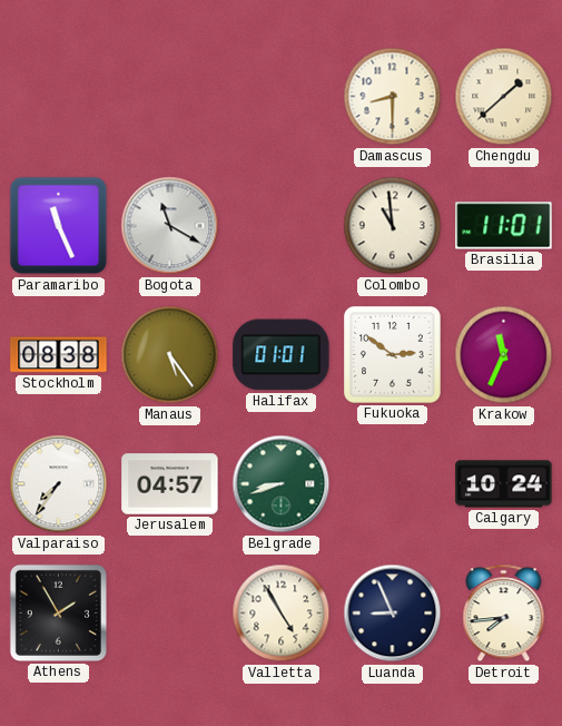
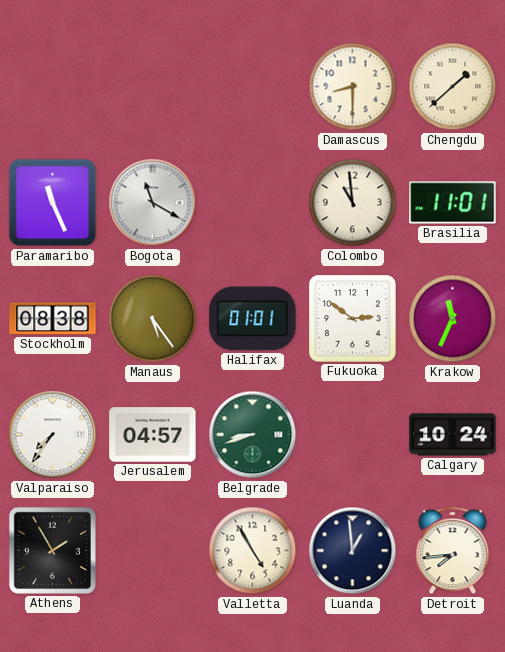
Luanda: 8:56 -> 12:59
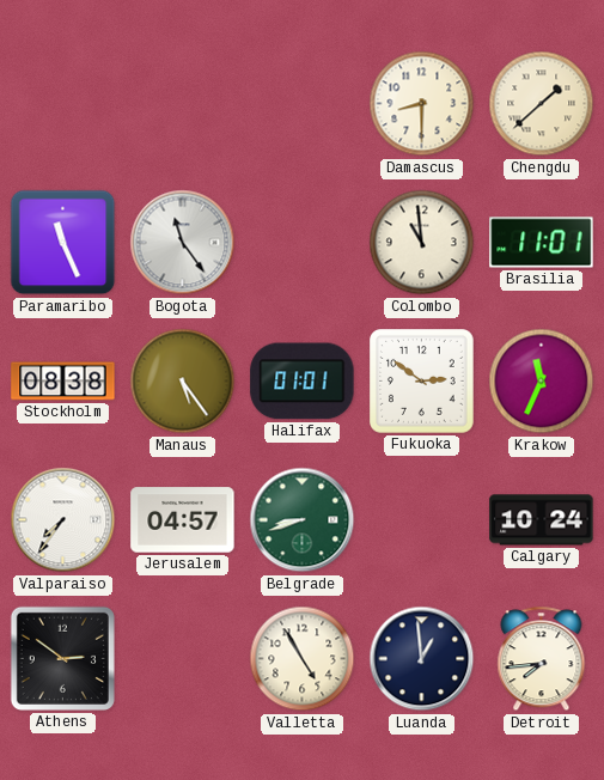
Bogota: 11:20 -> 11:24
Athens: 1:55 -> 2:51
